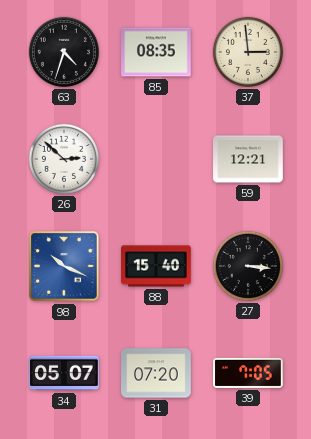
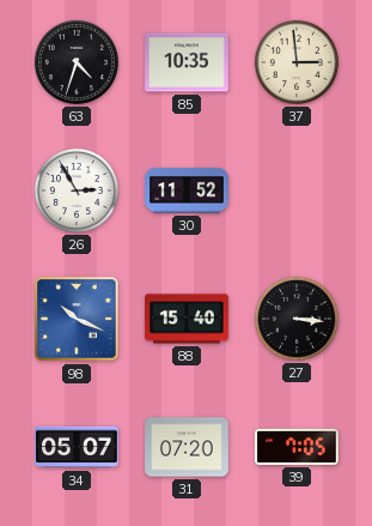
85: 08:35 -> 10:35
26: 2:52 -> 2:55
30: none -> 11:52
59: 12:21 -> none
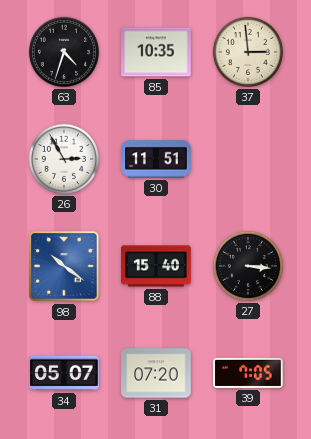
30: 11:52 -> 11:51
98: 10:19 -> 10:21
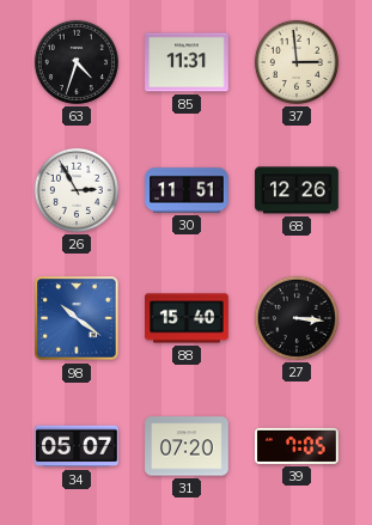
85: 10:35 -> 11:31
68: none -> 12:26
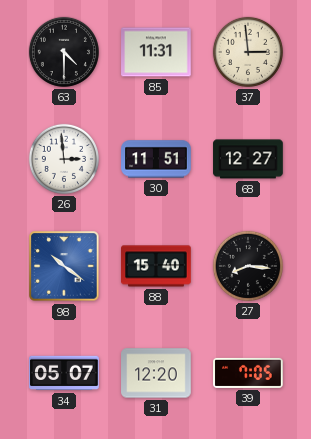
63: 4:33 -> 4:30
26: 2:55 -> 2:59
68: 12:26 -> 12:27
27: 3:16 -> 8:16
31: 07:20 -> 12:20
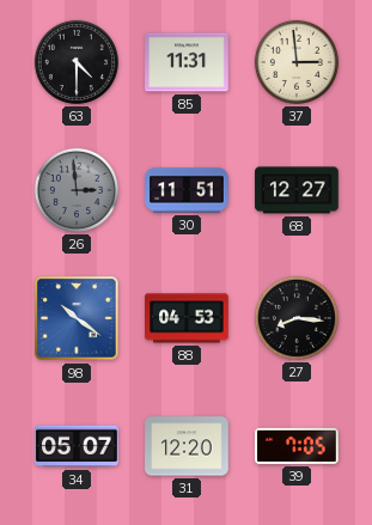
26 dial: white -> grey
88: 15:40 -> 04:53
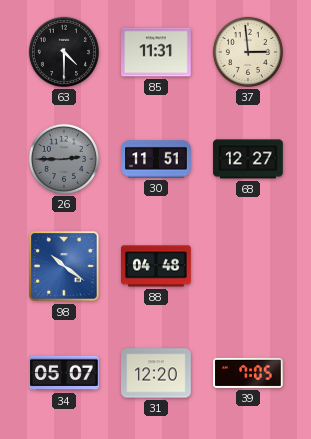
26: 2:59 -> 2:45
88: 04:53 -> 04:48
27: 8:16 -> none
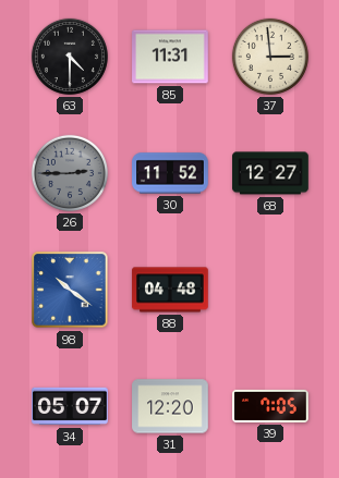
30: 11:51 -> 11:52
